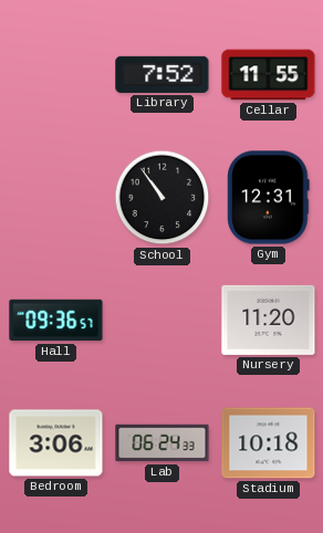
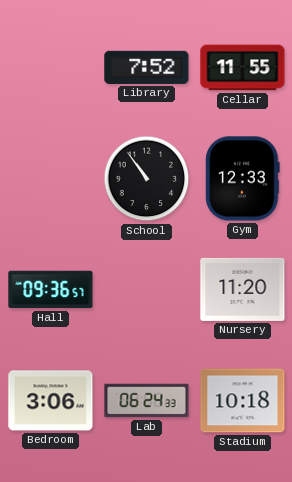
Gym: 12:31 -> 12:33
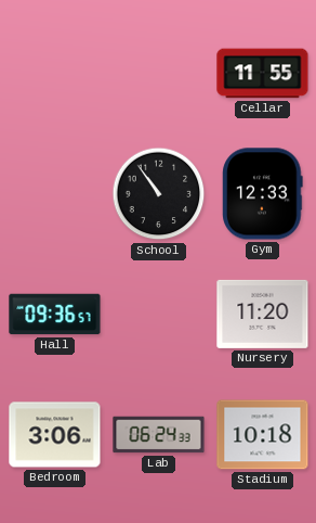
Library: 7:52 -> none
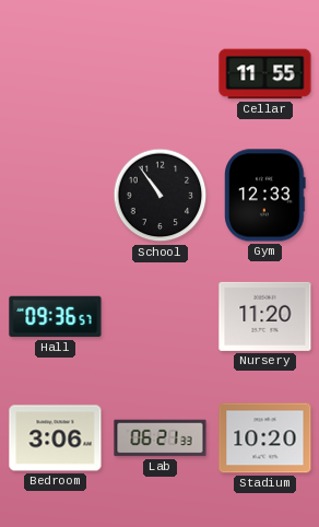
Lab: 06:24 -> 06:21
Stadium: 10:18 -> 10:20
